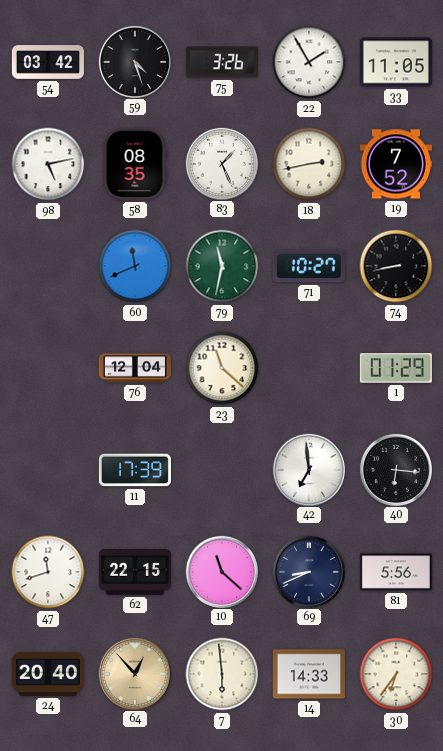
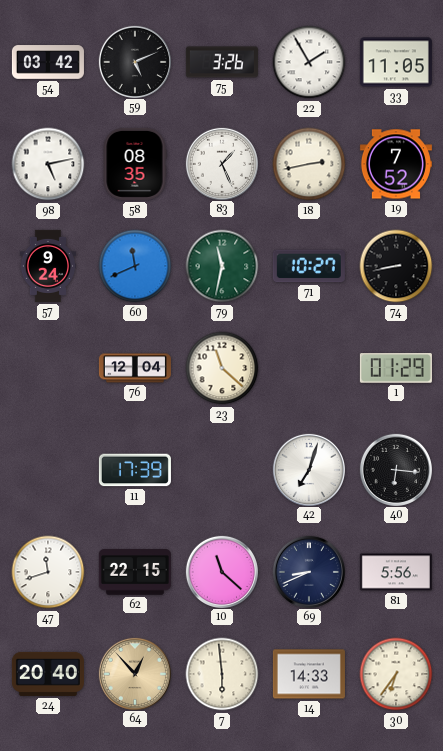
59: 4:27 -> 5:11
57: none -> 9:24
42: 6:59 -> 7:03
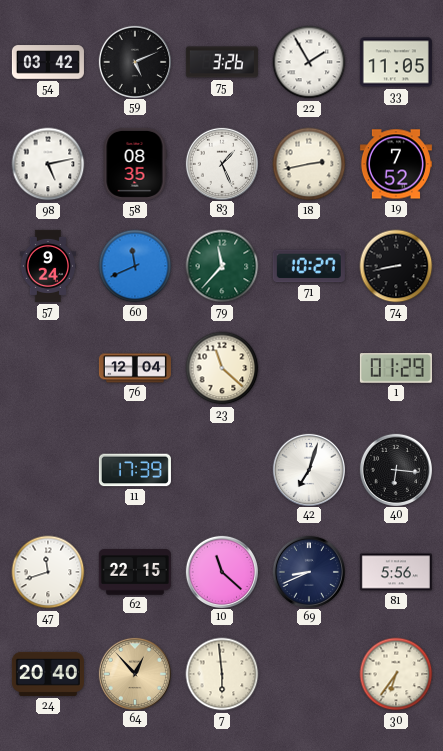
79: 11:32 -> 11:37
14: 14:33 -> none
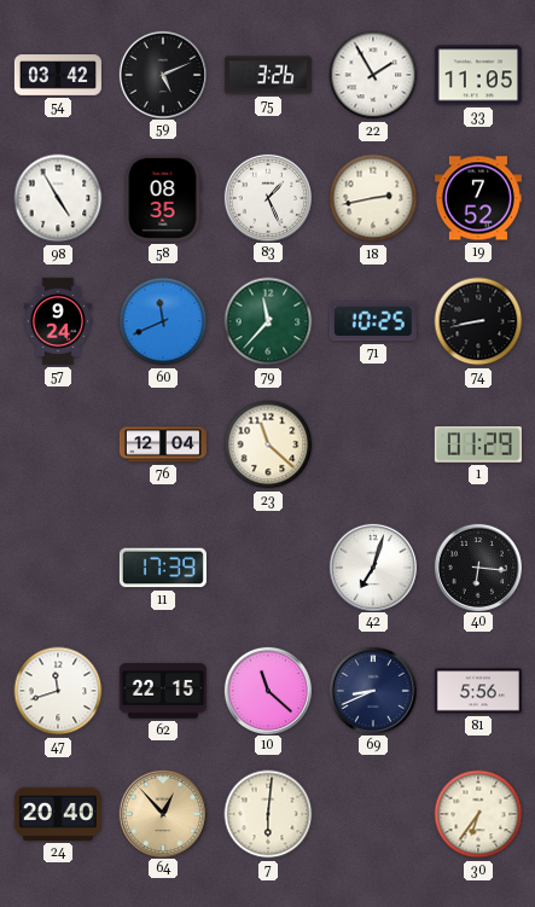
98: 5:13 -> 4:55
71: 10:27 -> 10:25
7: 5:59 -> 6:01
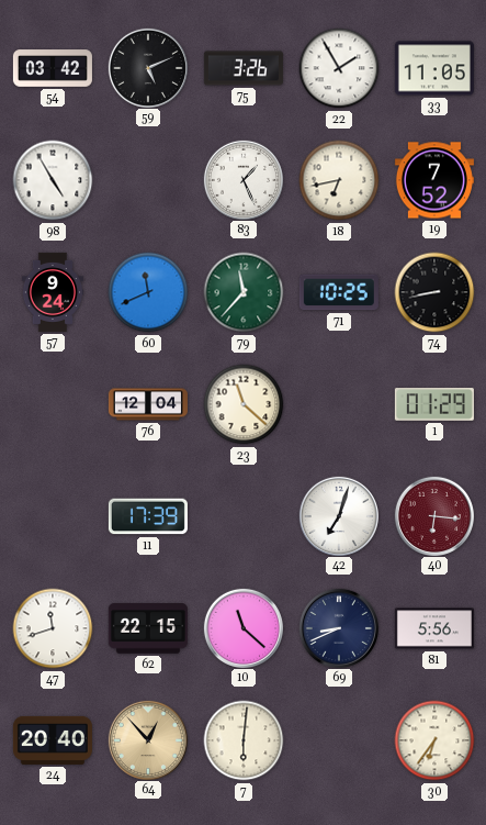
58: 08:35 -> none
18: 2:43 -> 6:43
40 dial: black -> burgundy
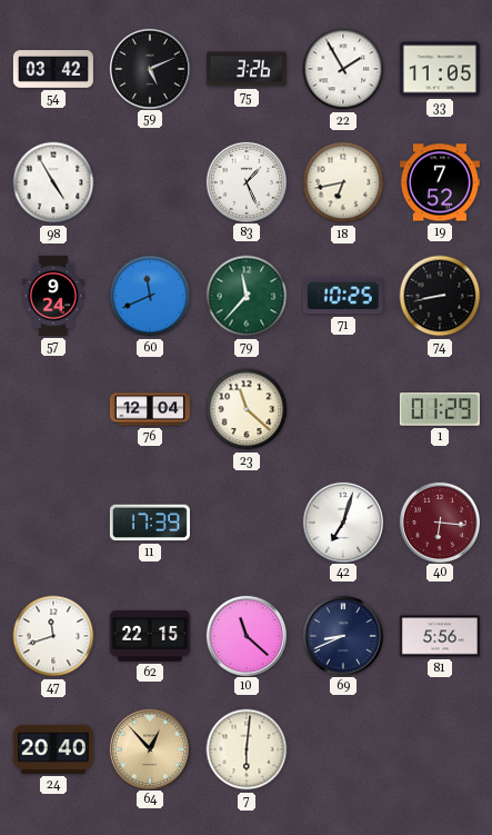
30: 6:36 -> none
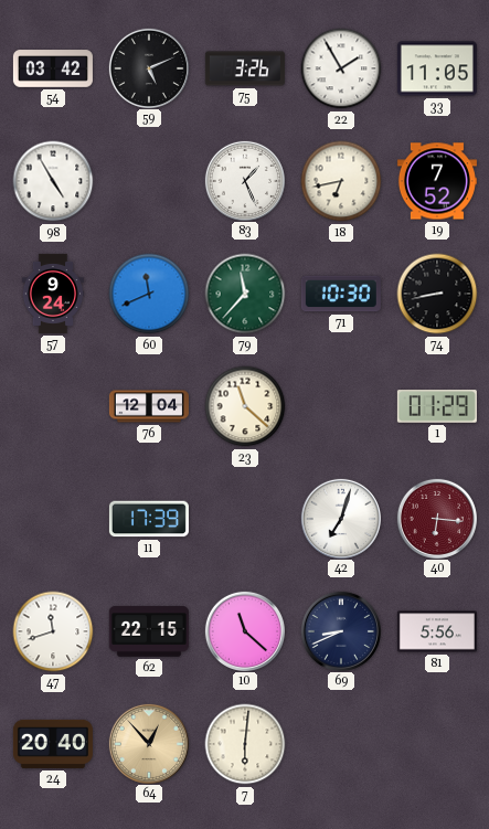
71: 10:25 -> 10:30
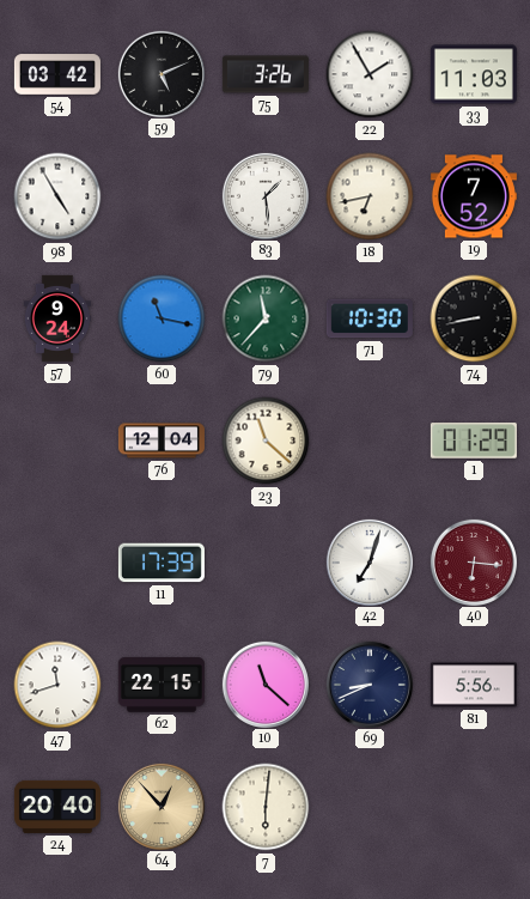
33: 11:05 -> 11:03
83: 1:26 -> 1:29
60: 11:41 -> 11:17
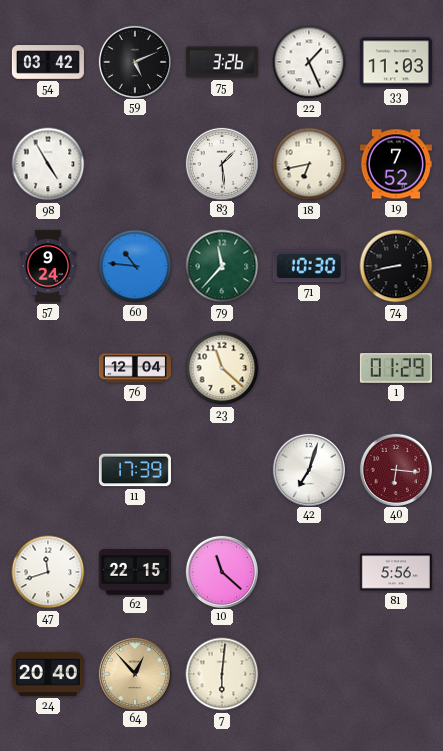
22: 1:55 -> 1:26
60: 11:17 -> 10:46
69: 8:41 -> none
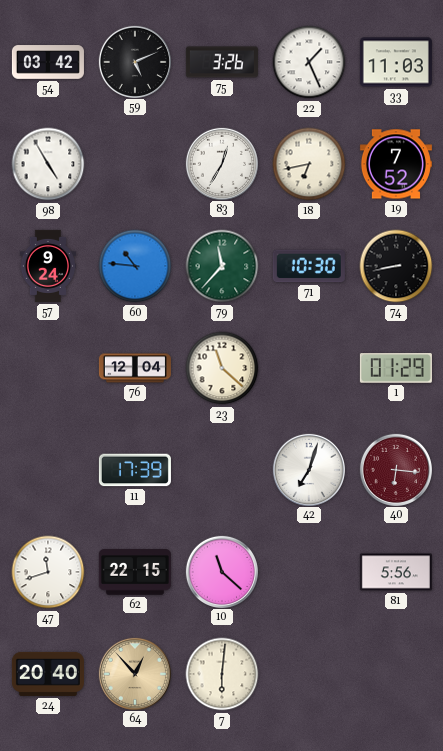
83: 1:29 -> 12:35
